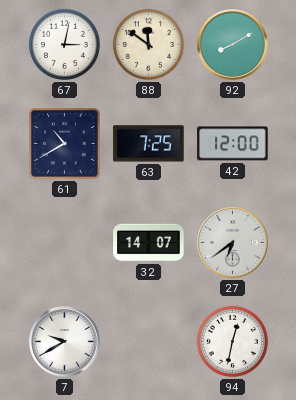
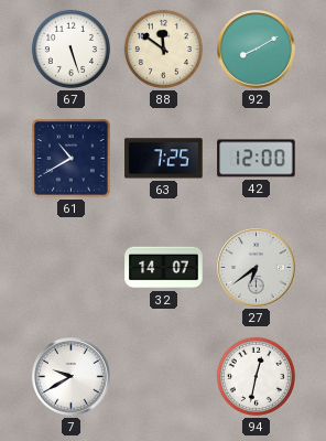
67: 3:02 -> 5:27
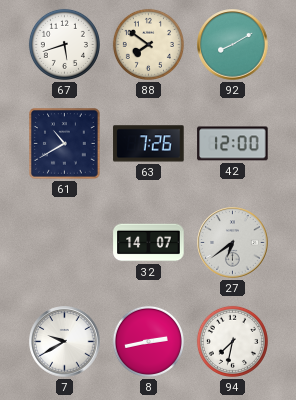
67: 5:27 -> 5:42
88: 11:51 -> 7:51
63: 7:25 -> 7:26
8: none -> 2:43
94: 12:32 -> 7:32
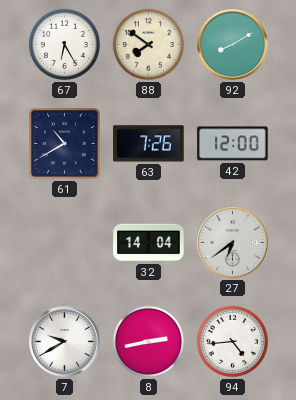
67: 5:42 -> 6:25
32: 14:07 -> 14:04
94: 7:32 -> 4:44
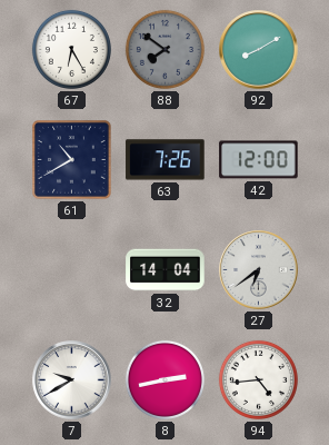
88 dial: cream -> grey
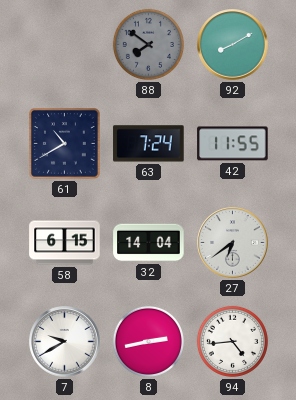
67: 6:25 -> none
63: 7:26 -> 7:24
42: 12:00 -> 11:55
58: none -> 6:15
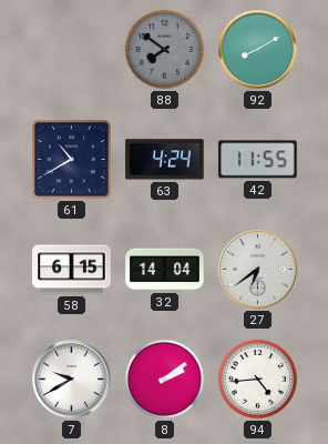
63: 7:24 -> 4:24
8: 2:43 -> 2:09
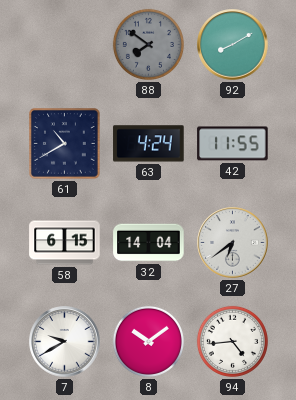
8: 2:09 -> 10:09
